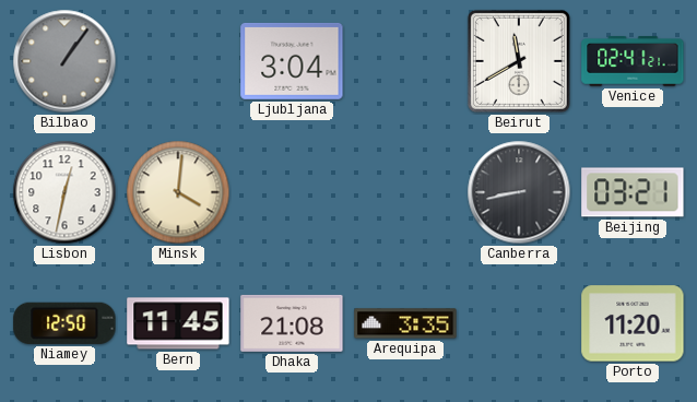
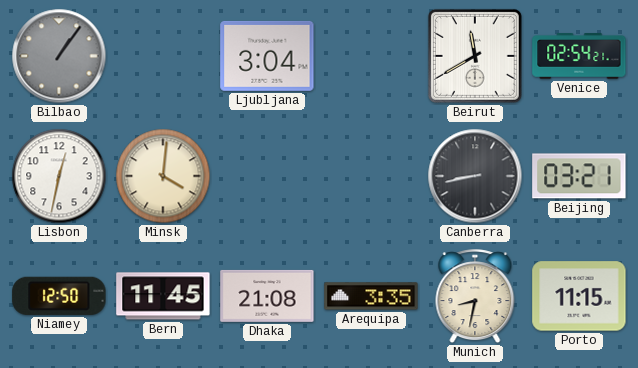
Venice: 02:41 -> 02:54
Munich: none -> 8:32
Porto: 11:20 -> 11:15
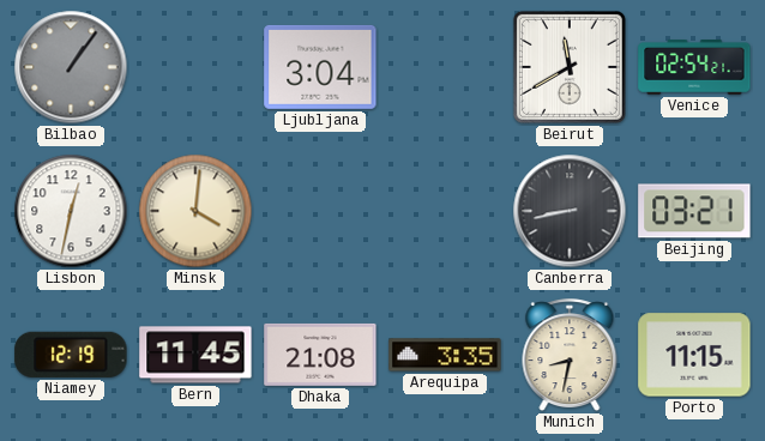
Niamey: 12:50 -> 12:19
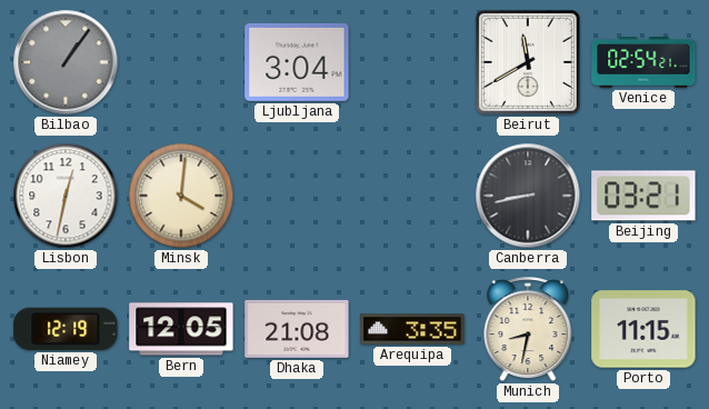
Bern: 11:45 -> 12:05
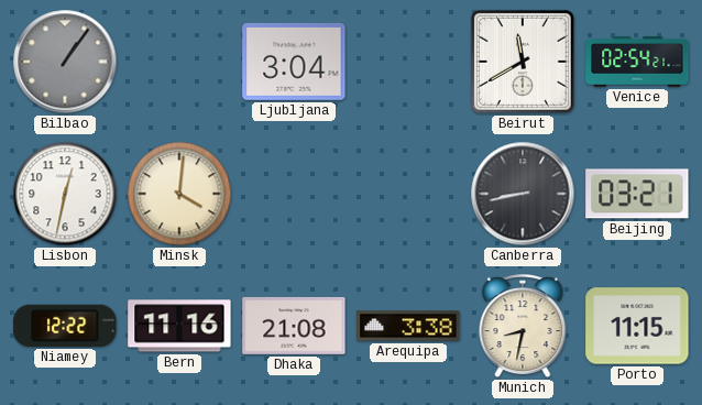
Niamey: 12:19 -> 12:22
Bern: 12:05 -> 11:16
Arequipa: 3:35 -> 3:38
